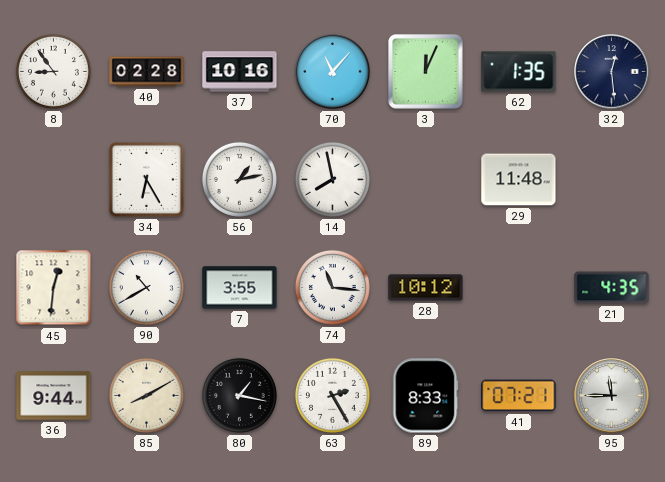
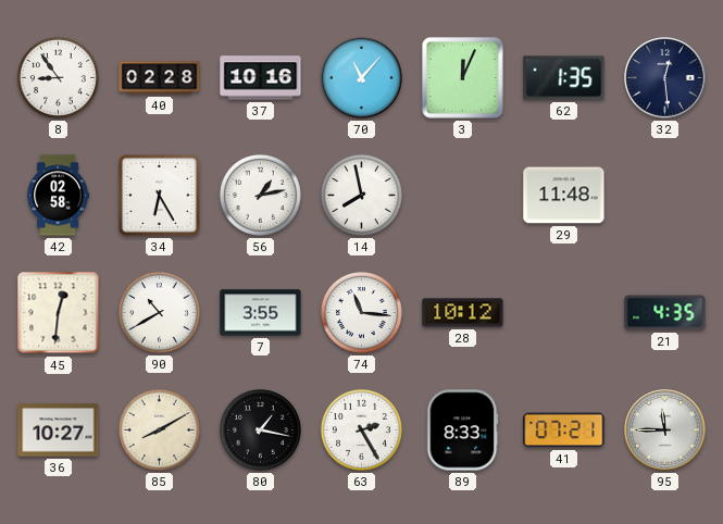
42: none -> 02:58
36: 9:44 -> 10:27
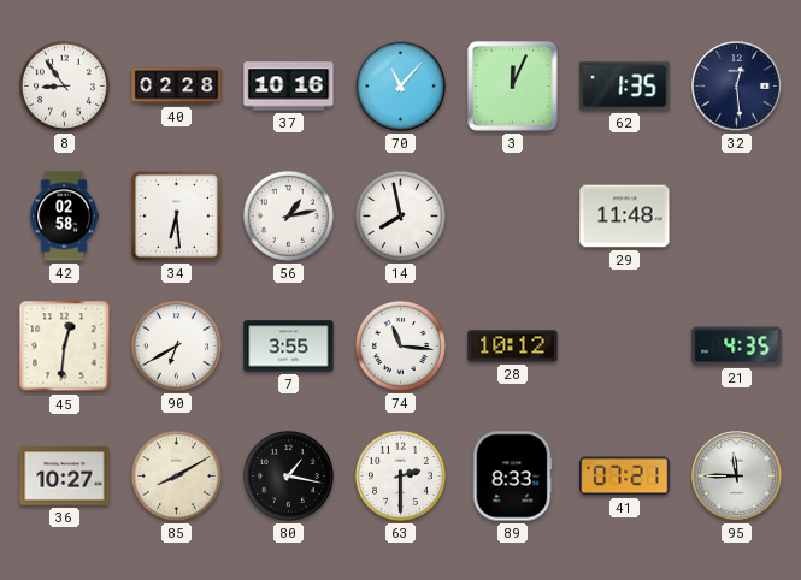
34: 6:25 -> 6:29
90: 10:40 -> 6:40
63: 2:25 -> 2:30
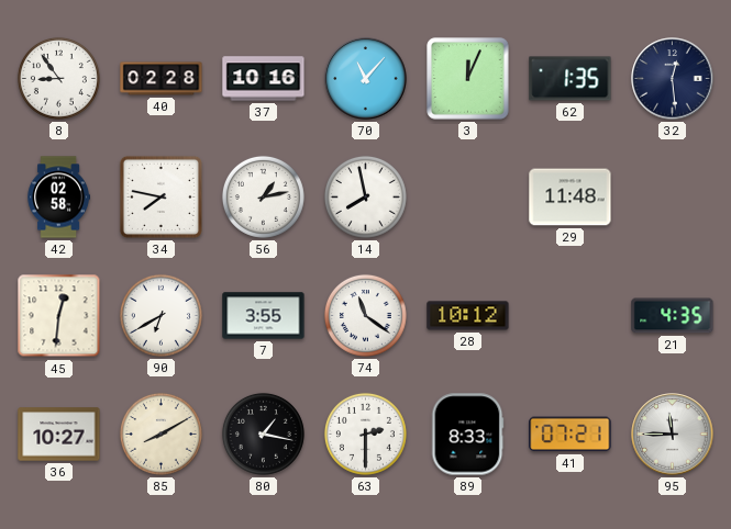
34: 6:29 -> 7:47
74: 11:16 -> 11:21
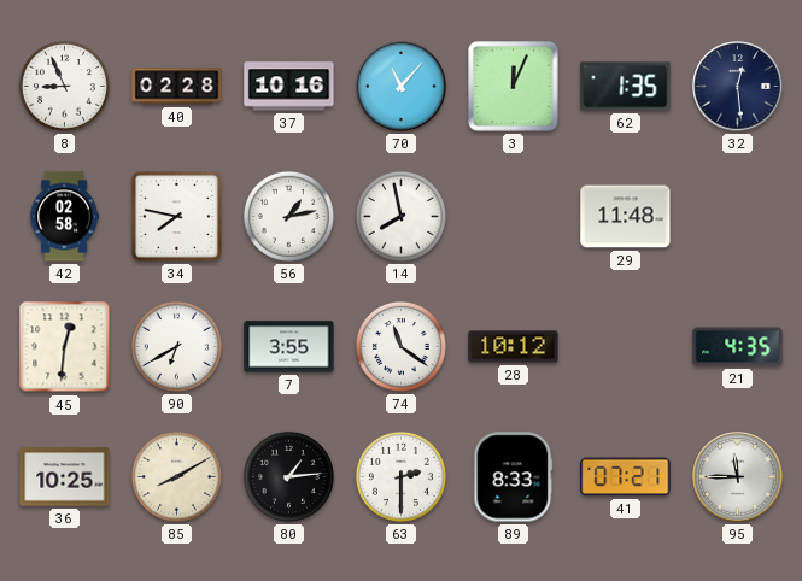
8: 8:54 -> 8:56
36: 10:27 -> 10:25
80: 1:17 -> 1:14
